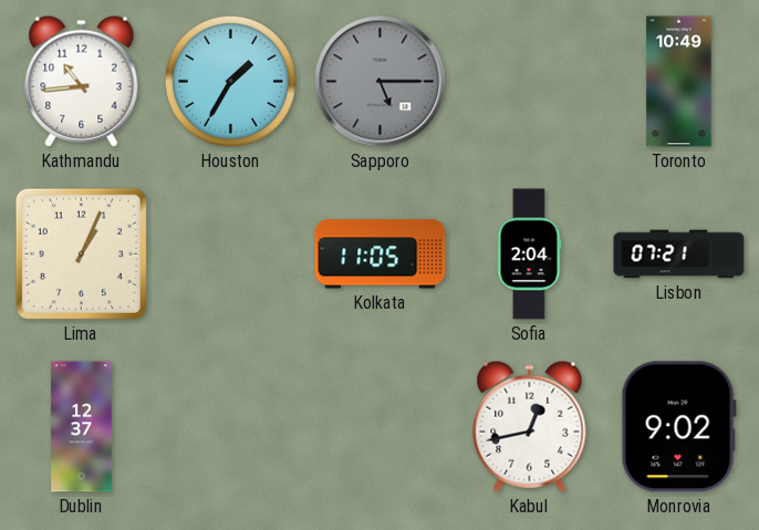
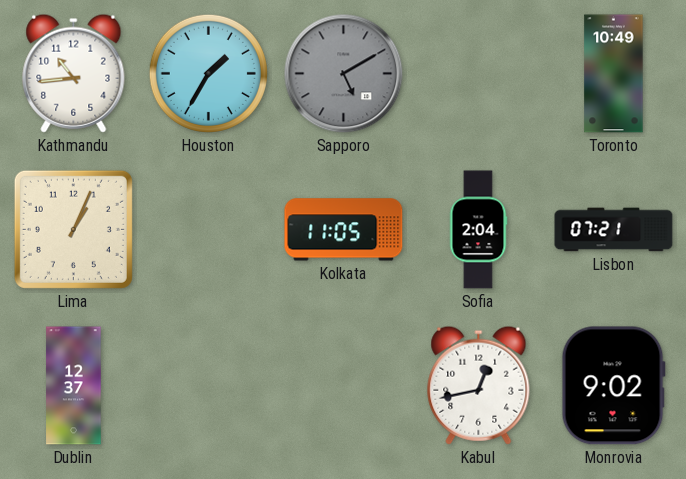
Sapporo: 5:15 -> 5:10
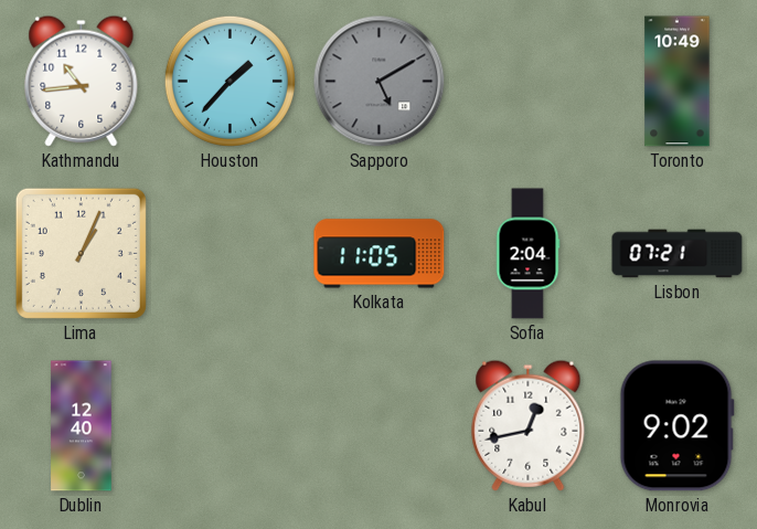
Houston: 1:35 -> 1:37
Dublin: 12:37 -> 12:40
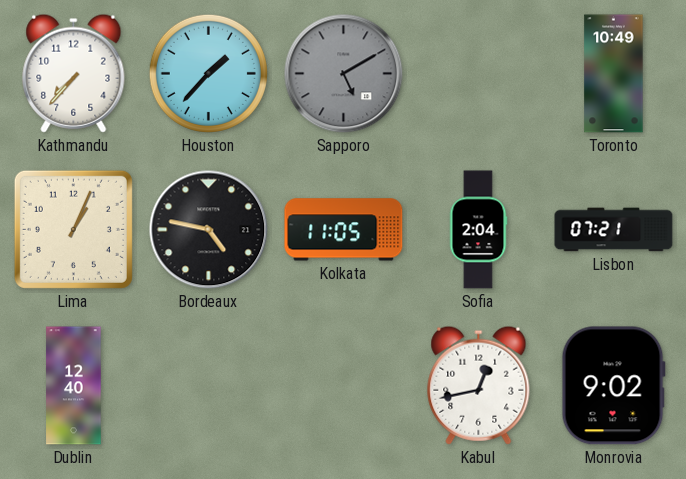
Kathmandu: 10:44 -> 7:37
Bordeaux: none -> 4:47
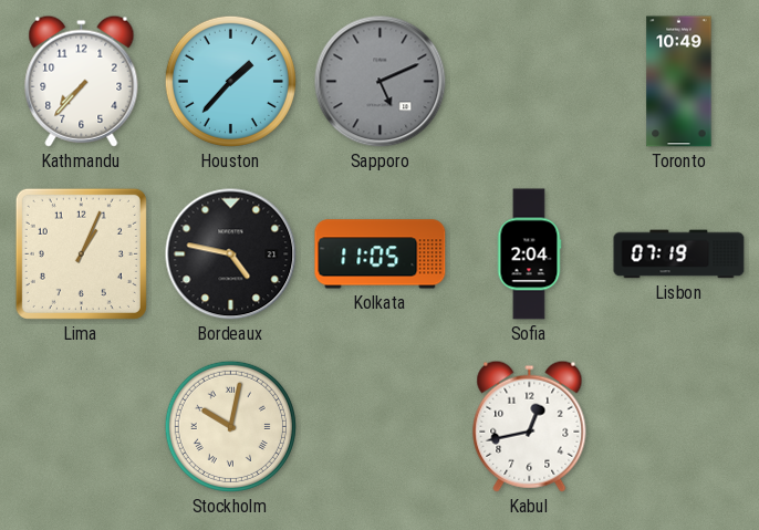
Sapporo: 5:10 -> 5:11
Lisbon: 07:21 -> 07:19
Dublin: 12:40 -> none
Stockholm: none -> 10:02
Monrovia: 9:02 -> none
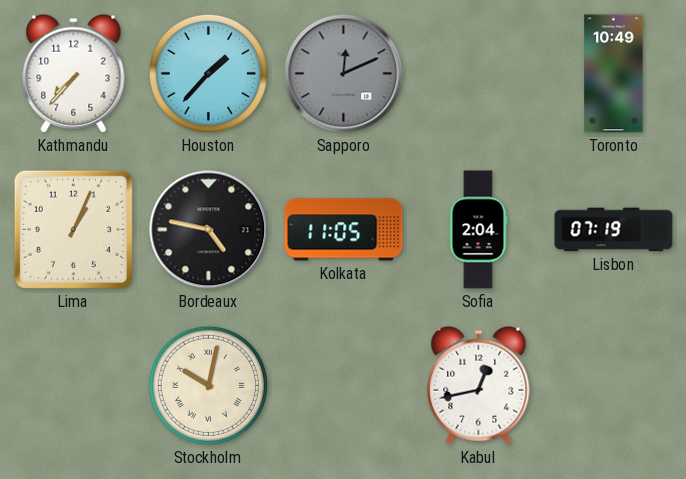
Sapporo: 5:11 -> 12:11
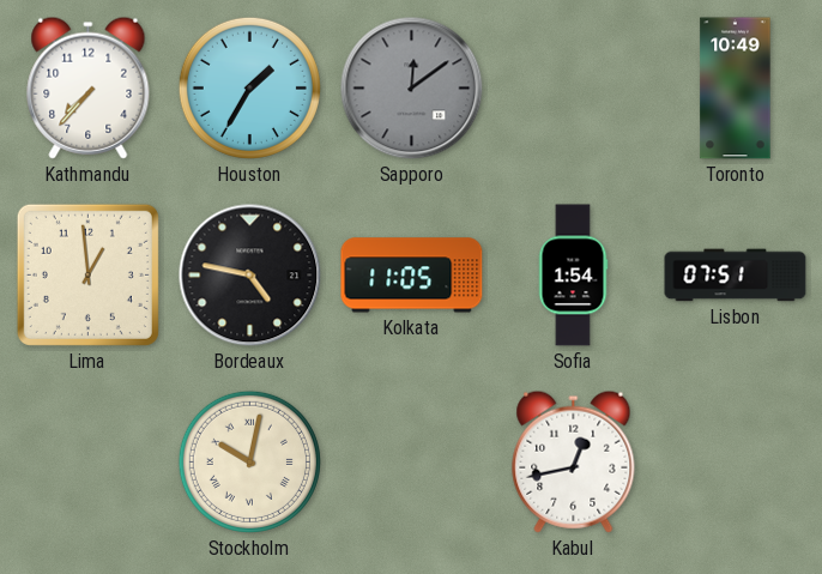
Houston: 1:37 -> 1:35
Sapporo: 12:11 -> 12:09
Lima: 1:04 -> 12:59
Sofia: 2:04 -> 1:54
Lisbon: 07:19 -> 07:51
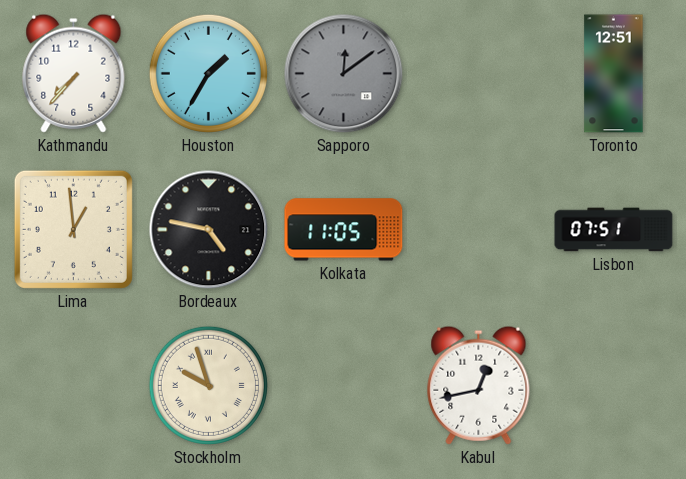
Toronto: 10:49 -> 12:51
Sofia: 1:54 -> none
Stockholm: 10:02 -> 9:57
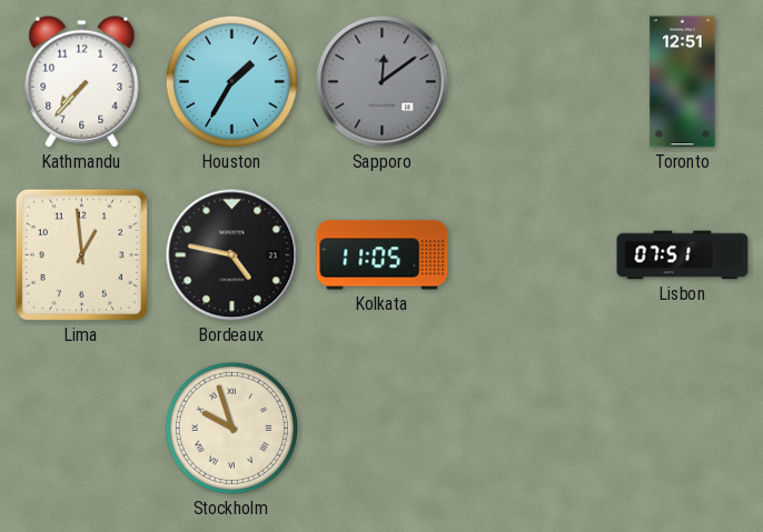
Kabul: 12:43 -> none
